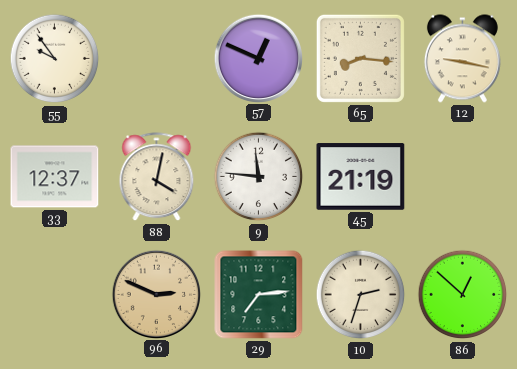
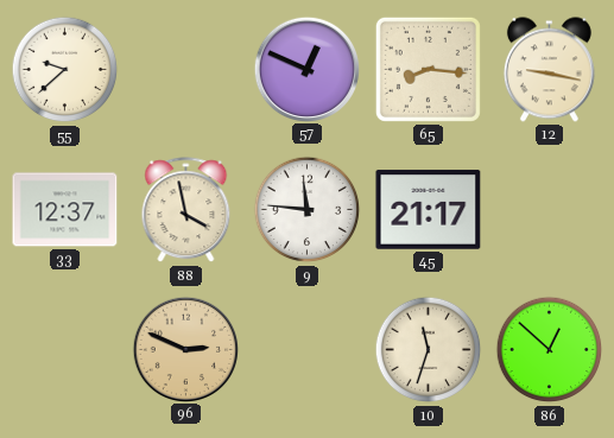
55: 9:54 -> 9:38
88: 4:02 -> 3:58
45: 21:19 -> 21:17
29: 7:14 -> none
10: 2:33 -> 11:33
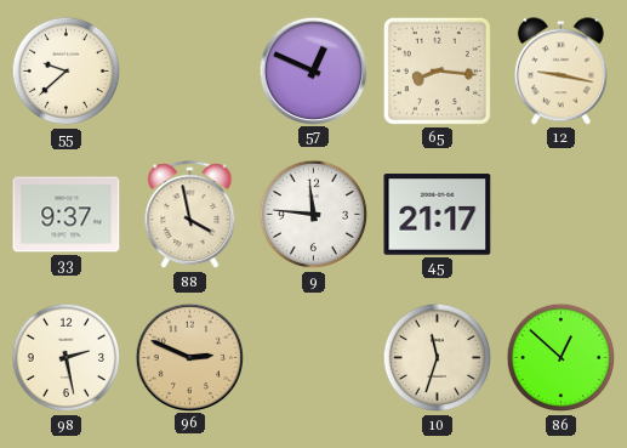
33: 12:37 -> 9:37
98: none -> 2:28
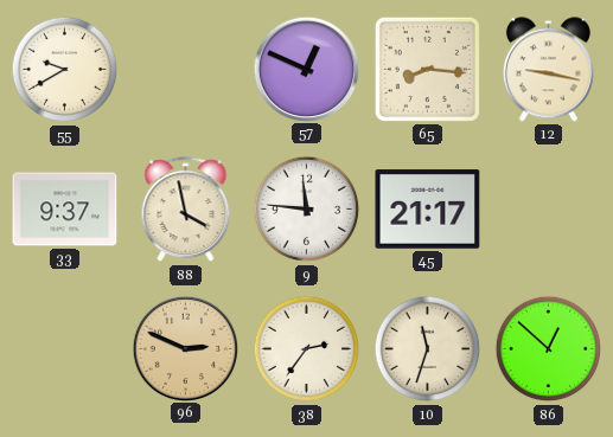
55: 9:38 -> 9:40
98: 2:28 -> none
38: none -> 2:36
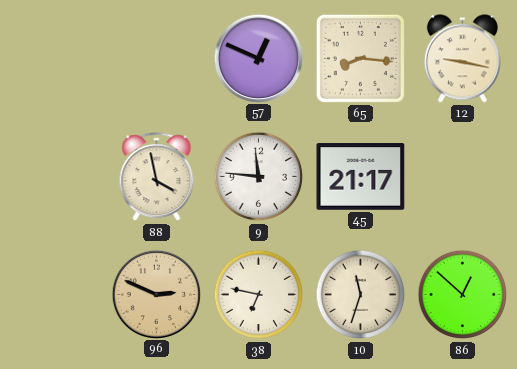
55: 9:40 -> none
33: 9:37 -> none
38: 2:36 -> 6:47
